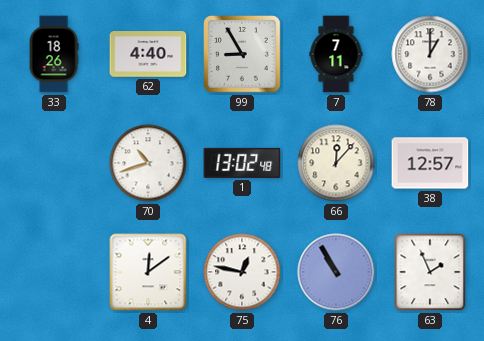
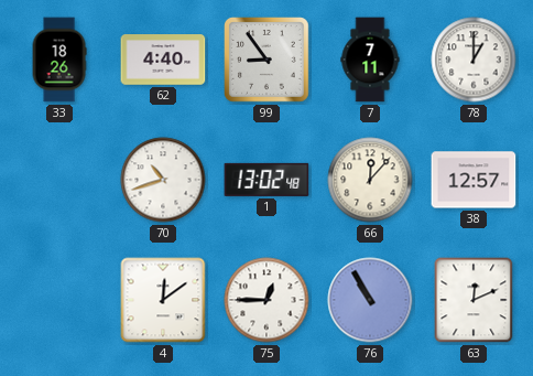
99: 8:55 -> 8:54
75: 12:47 -> 12:45
63: 1:56 -> 12:11
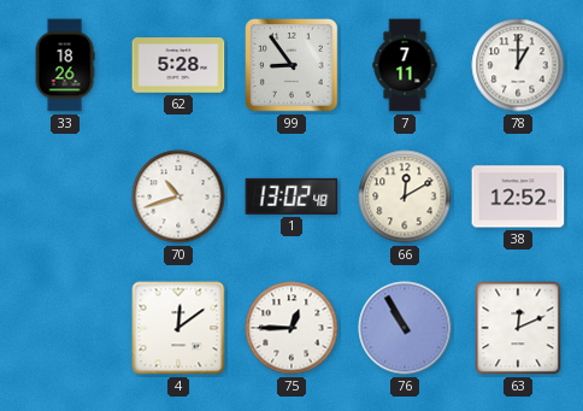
62: 4:40 -> 5:28
66: 12:07 -> 12:10
38: 12:57 -> 12:52
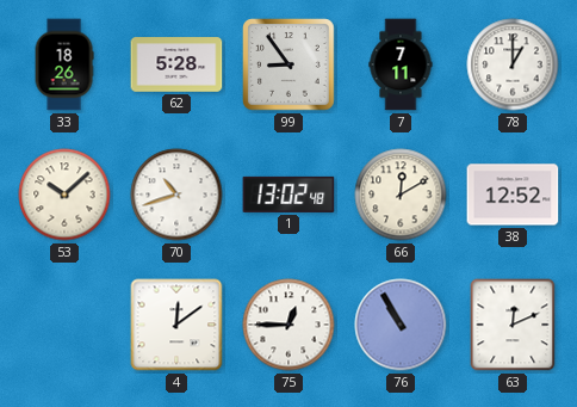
53: none -> 10:08
